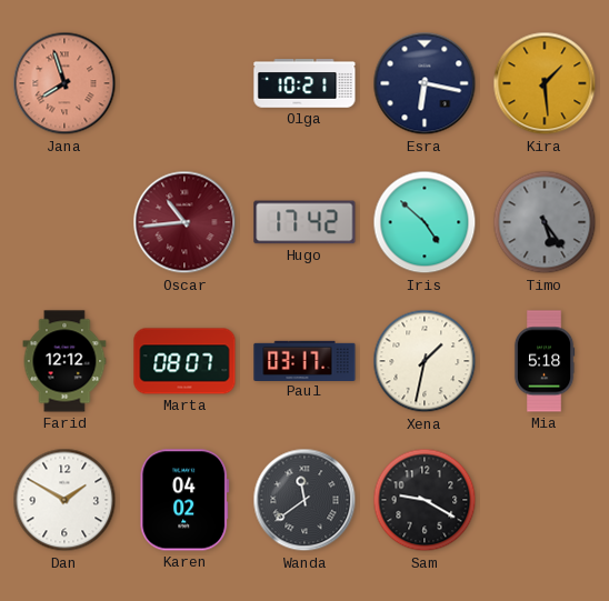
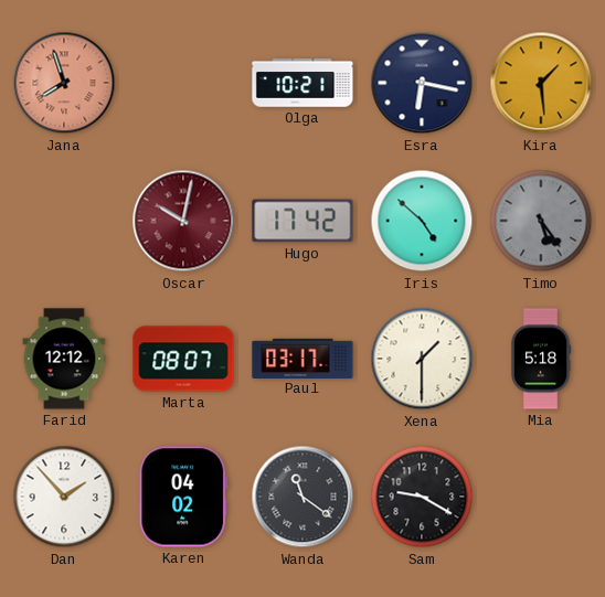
Oscar: 10:44 -> 10:02
Xena: 1:32 -> 1:30
Dan: 1:50 -> 1:53
Wanda: 11:39 -> 11:21
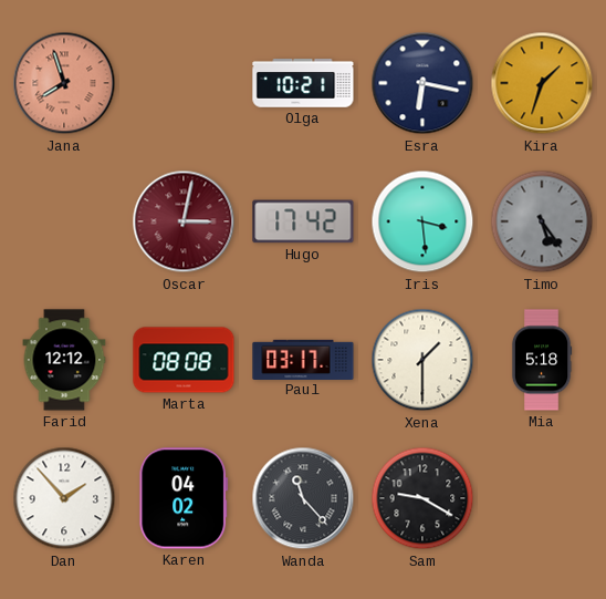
Kira: 1:29 -> 1:33
Oscar: 10:02 -> 3:02
Iris: 4:52 -> 3:29
Marta: 08:07 -> 08:08
Wanda: 11:21 -> 11:23
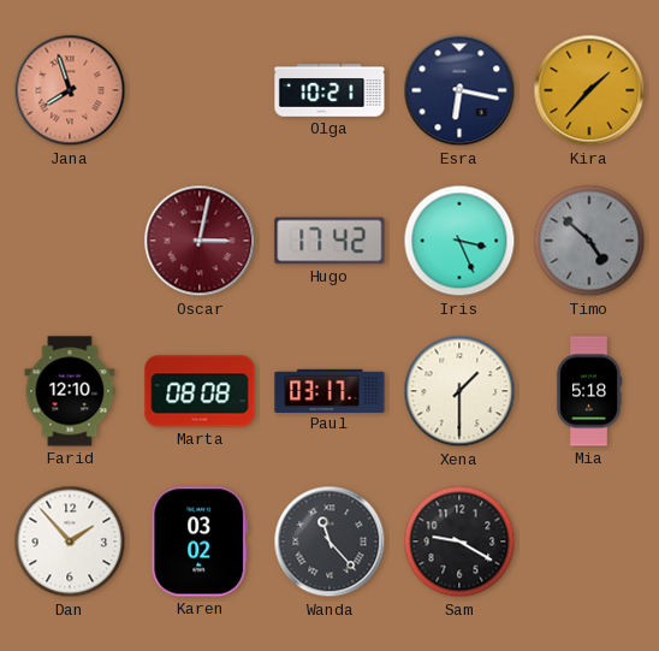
Kira: 1:33 -> 1:37
Iris: 3:29 -> 3:26
Timo: 5:24 -> 4:52
Farid: 12:12 -> 12:10
Karen: 04:02 -> 03:02
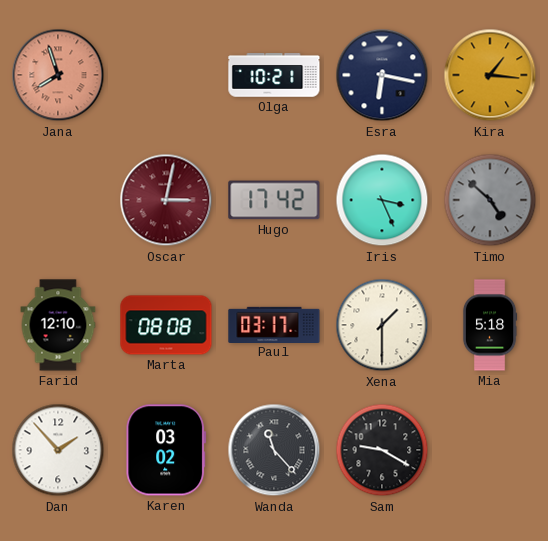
Kira: 1:37 -> 1:16
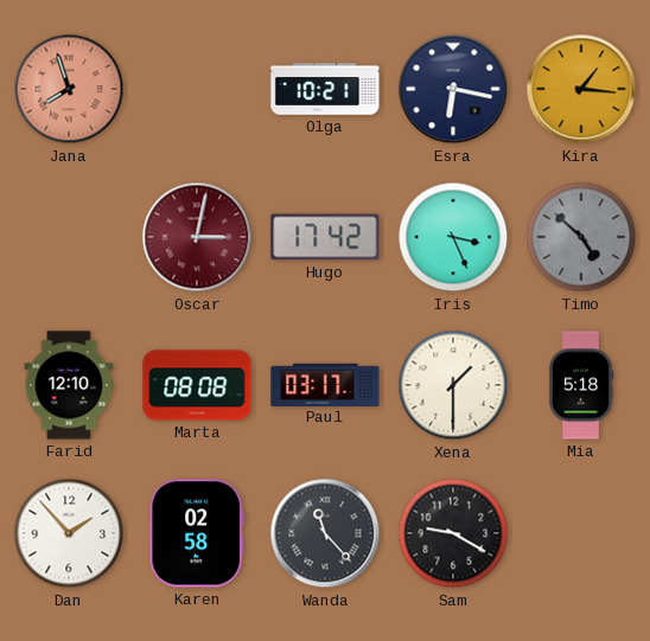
Karen: 03:02 -> 02:58
